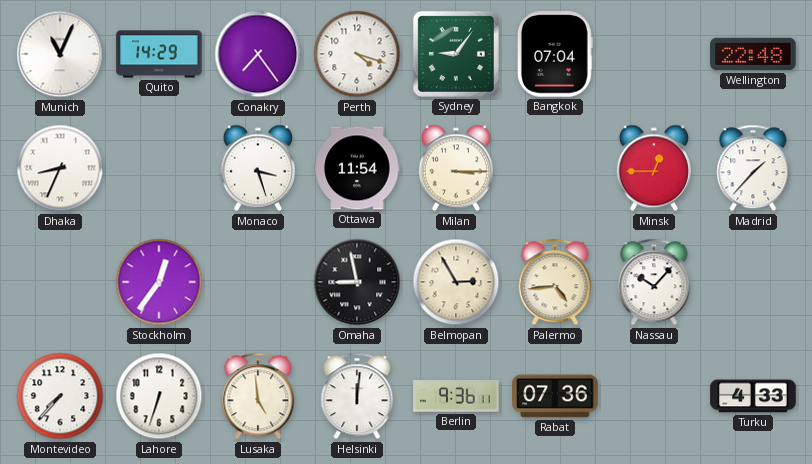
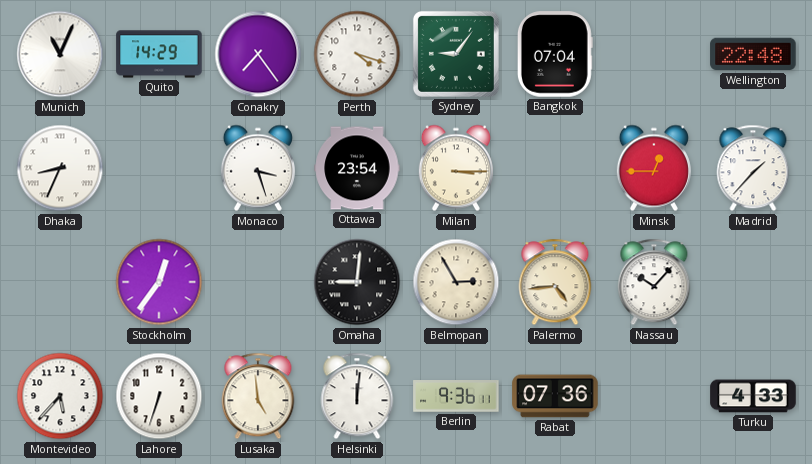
Ottawa: 11:54 -> 23:54
Omaha: 8:58 -> 9:01
Montevideo: 7:37 -> 5:37
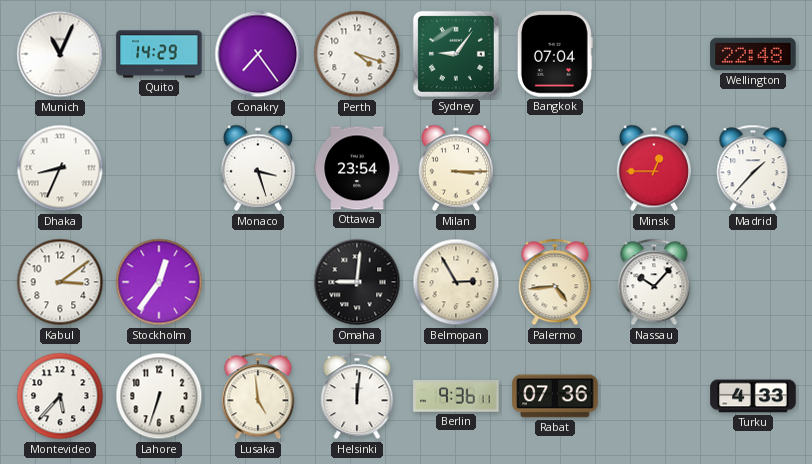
Kabul: none -> 3:09
